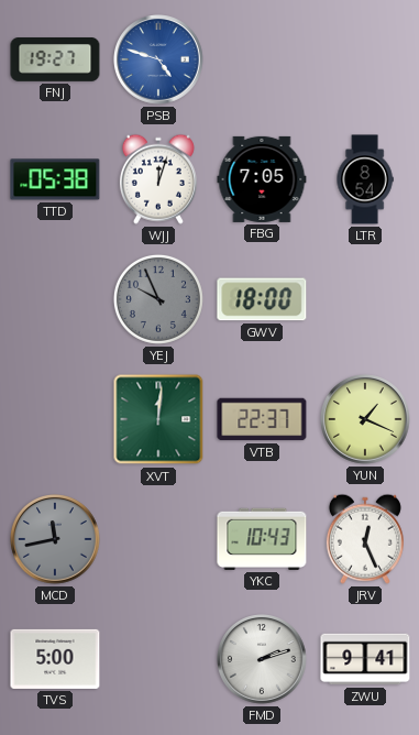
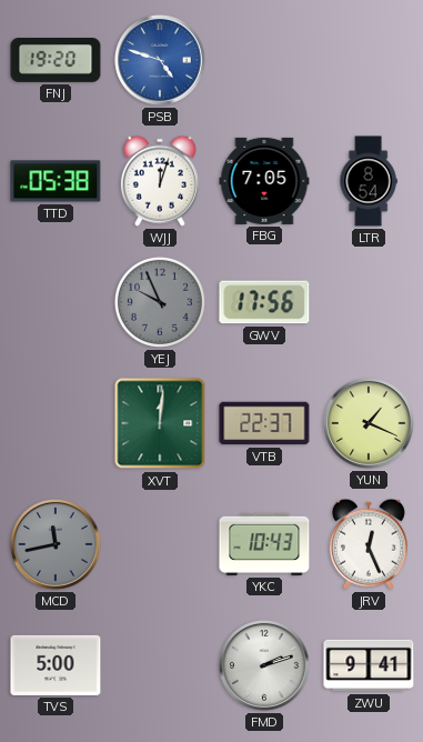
FNJ: 19:27 -> 19:20
GWV: 18:00 -> 17:56
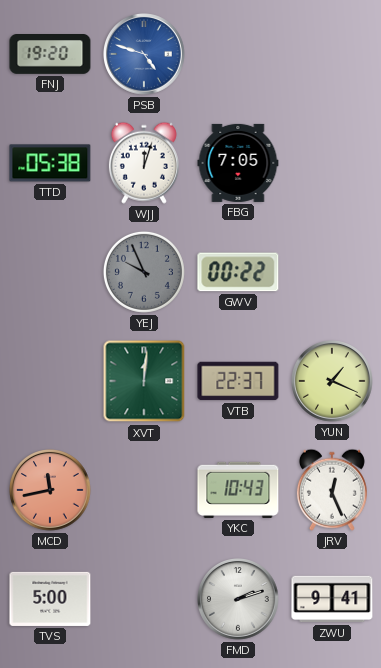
LTR: 8:54 -> none
GWV: 17:56 -> 00:22
MCD dial: grey -> salmon
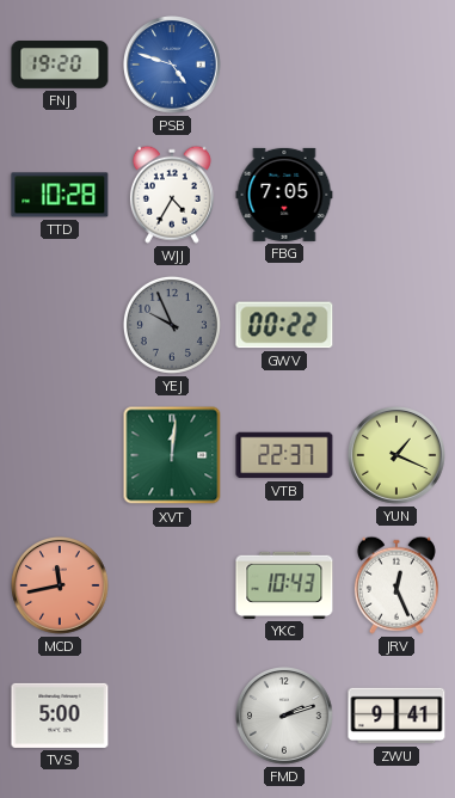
TTD: 05:38 -> 10:28
WJJ: 12:03 -> 4:35
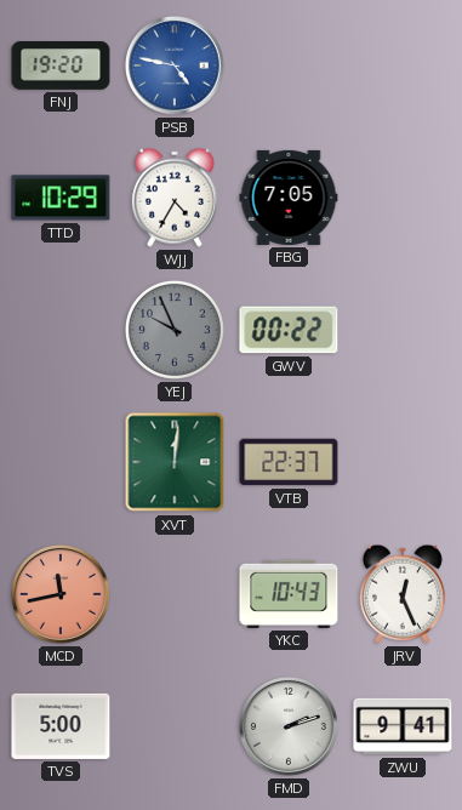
PSB: 4:48 -> 4:47
TTD: 10:28 -> 10:29
YUN: 1:19 -> none
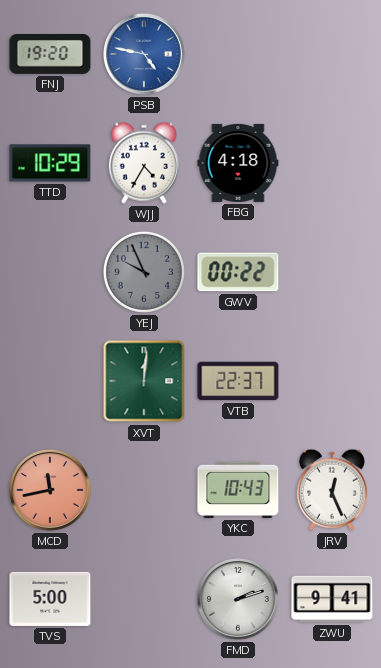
FBG: 7:05 -> 4:18
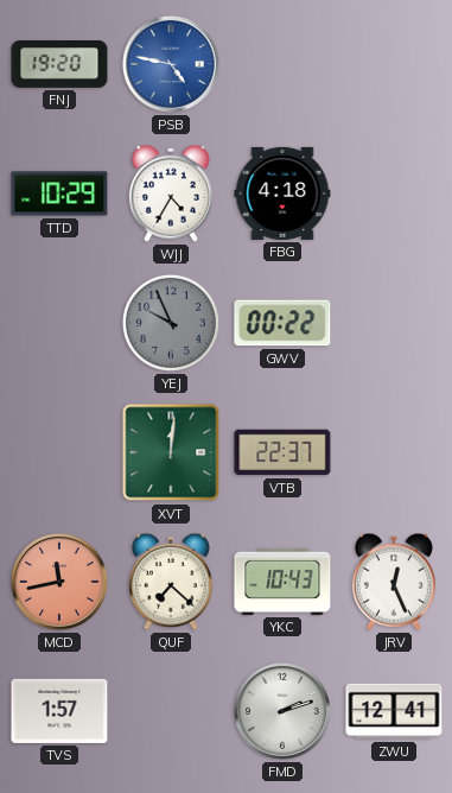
QUF: none -> 7:22
TVS: 5:00 -> 1:57
ZWU: 9:41 -> 12:41
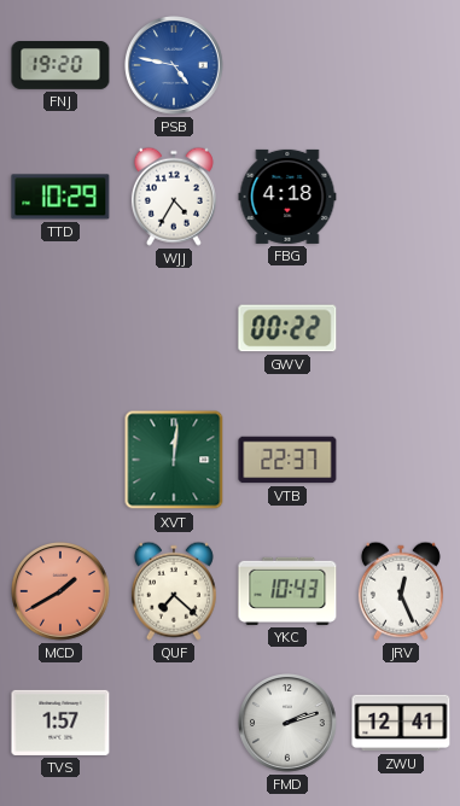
YEJ: 9:56 -> none
MCD: 11:43 -> 1:40
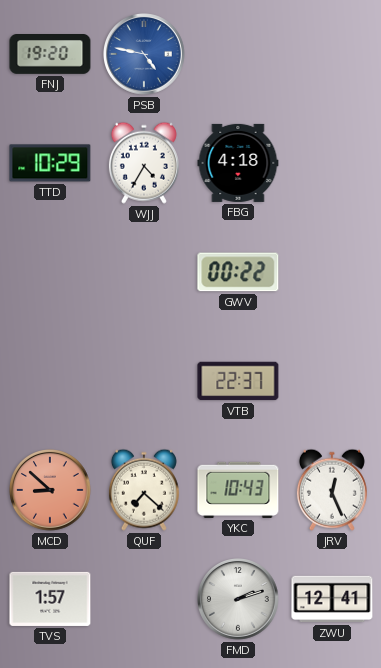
XVT: 12:01 -> none
MCD: 1:40 -> 8:52
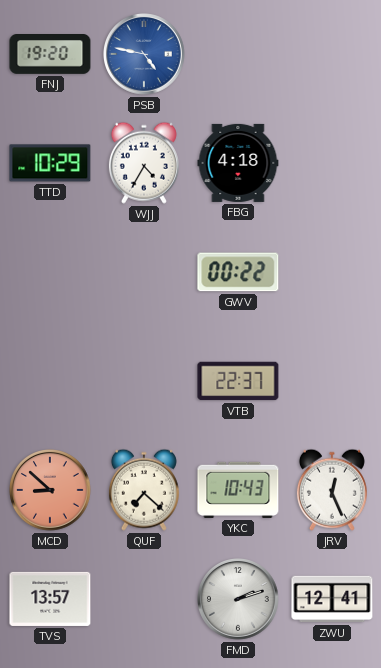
TVS: 1:57 -> 13:57
